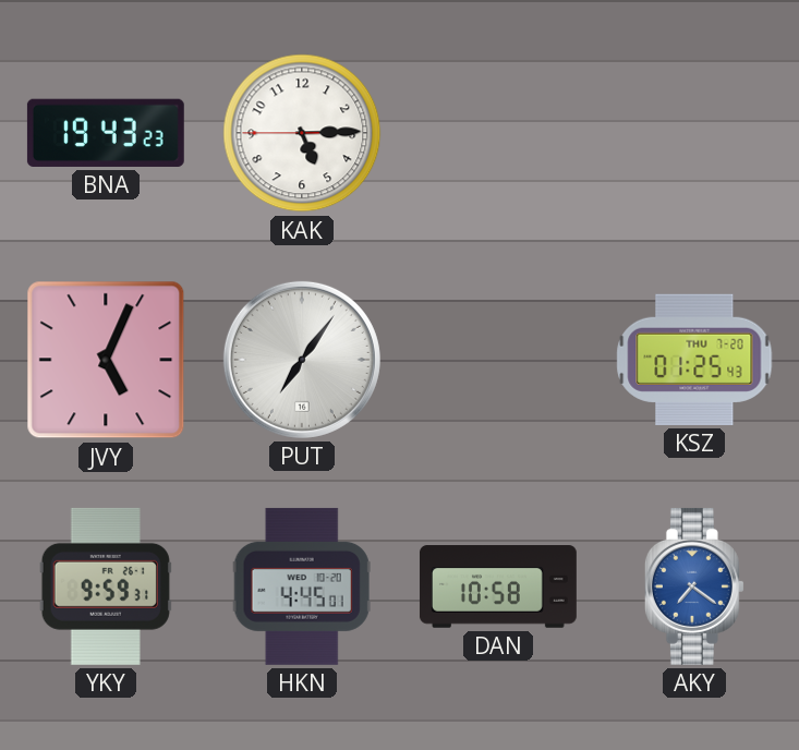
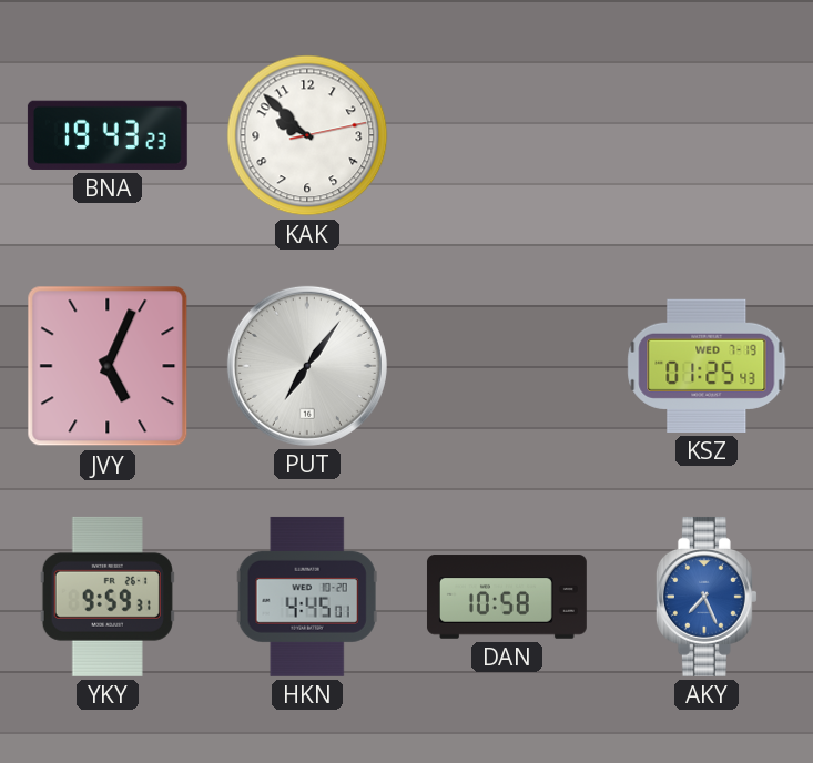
KAK: 5:14 -> 9:52
KSZ date: THU 7-20 -> WED 7-19
AKY: 7:21 -> 7:26
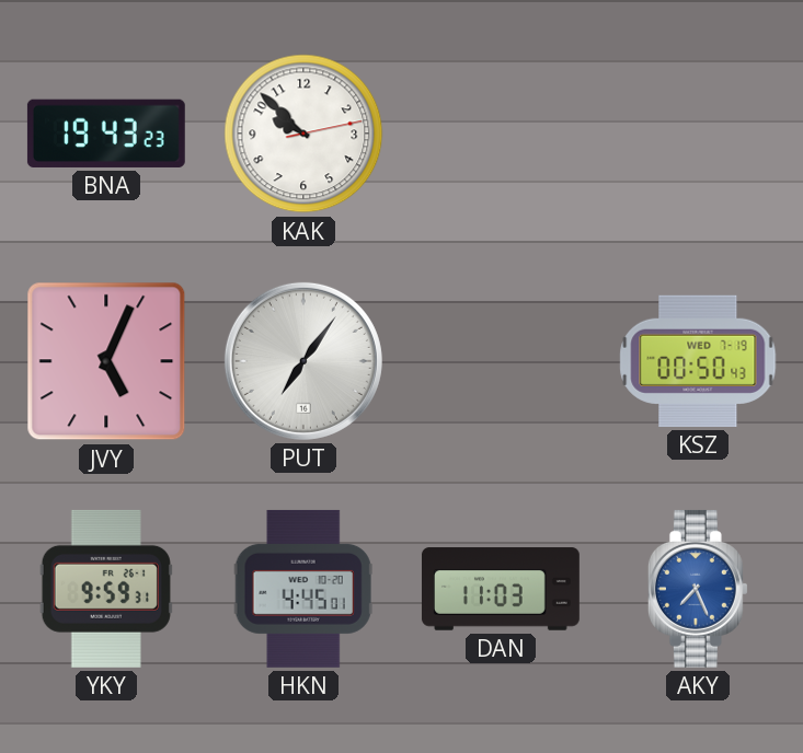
KSZ: 01:25 -> 00:50
DAN: 10:58 -> 11:03
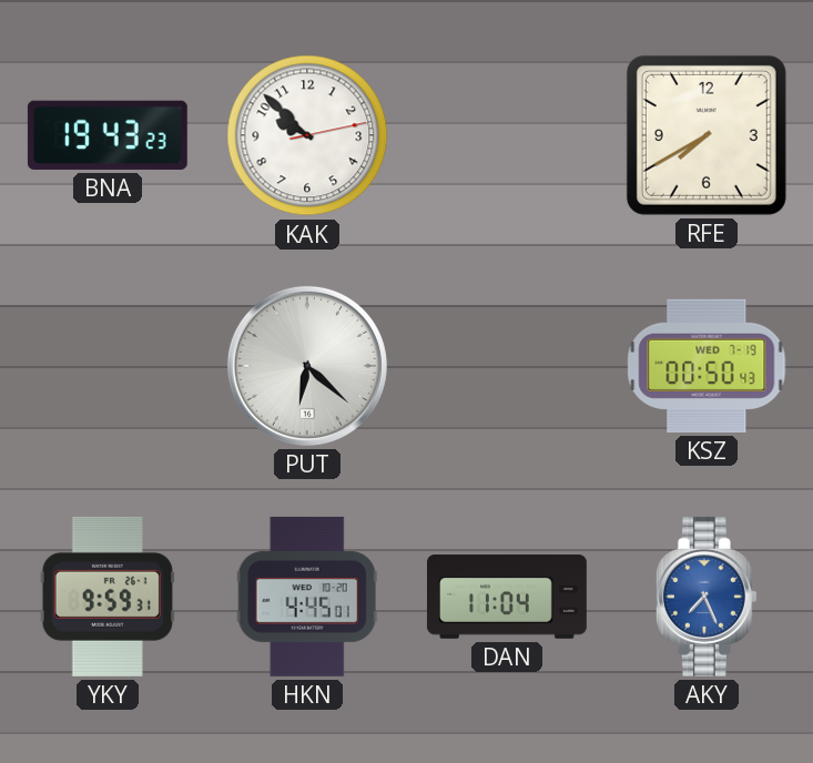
RFE: none -> 7:40
JVY: 5:04 -> none
PUT: 7:06 -> 6:22
DAN: 11:03 -> 11:04
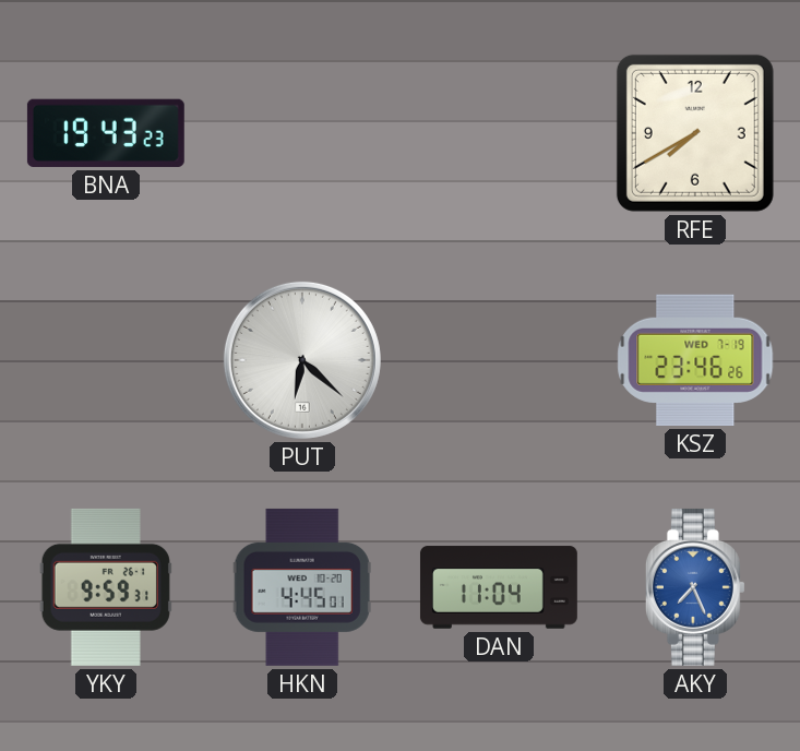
KAK: 9:52 -> none
KSZ: 00:50 -> 23:46
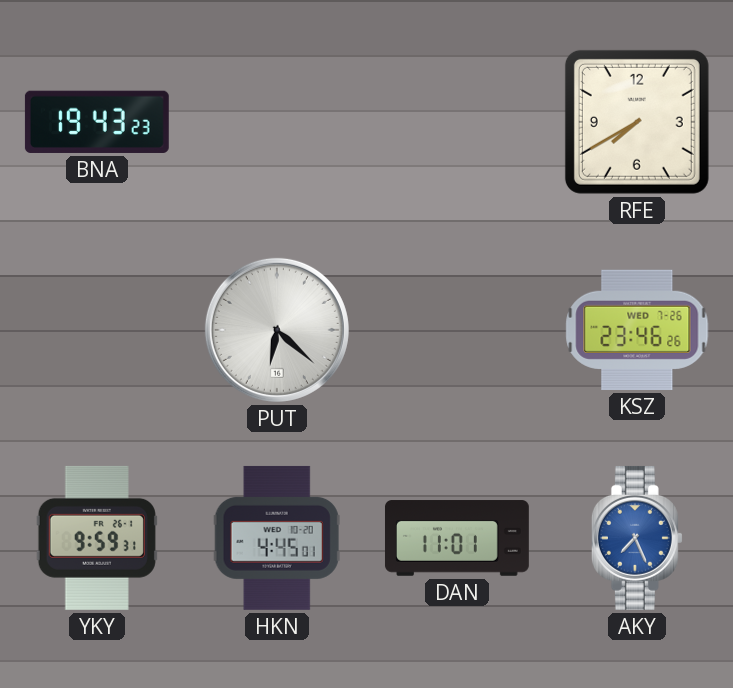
KSZ date: WED 7-19 -> WED 7-26
DAN: 11:04 -> 11:01
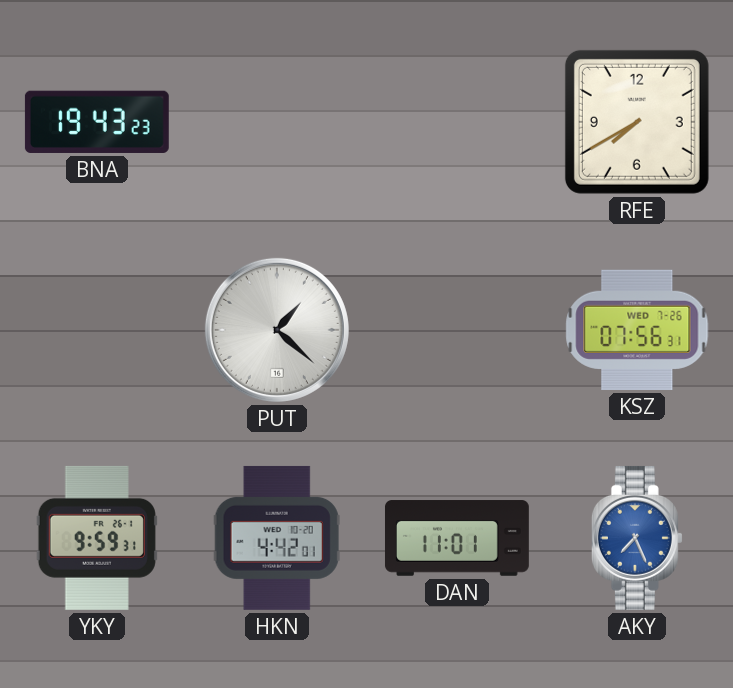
PUT: 6:22 -> 1:22
KSZ: 23:46 -> 07:56
HKN: 4:45 -> 4:42
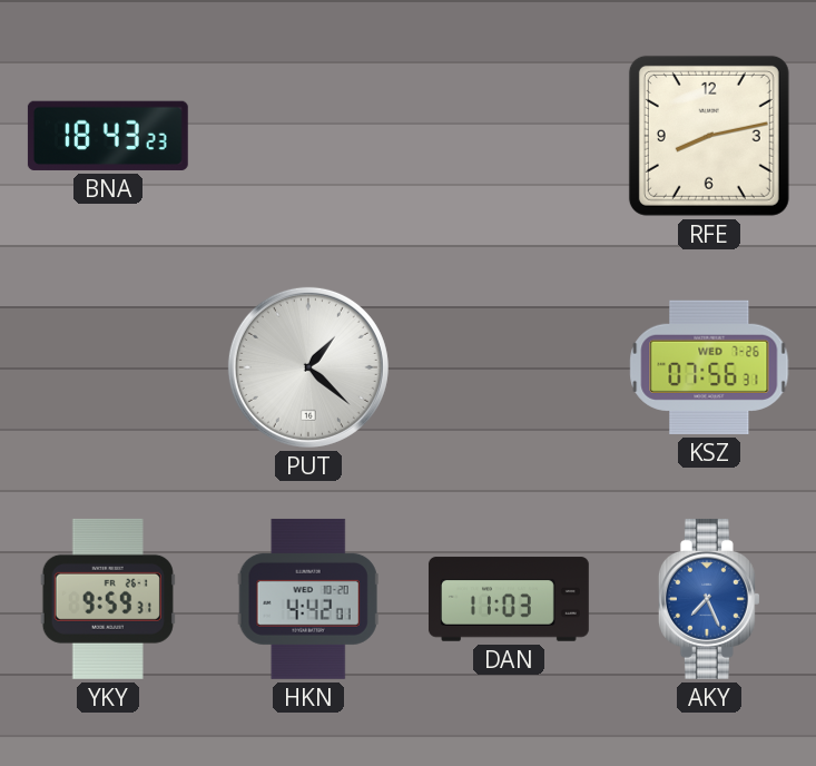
BNA: 19:43 -> 18:43
RFE: 7:40 -> 8:13
DAN: 11:01 -> 11:03
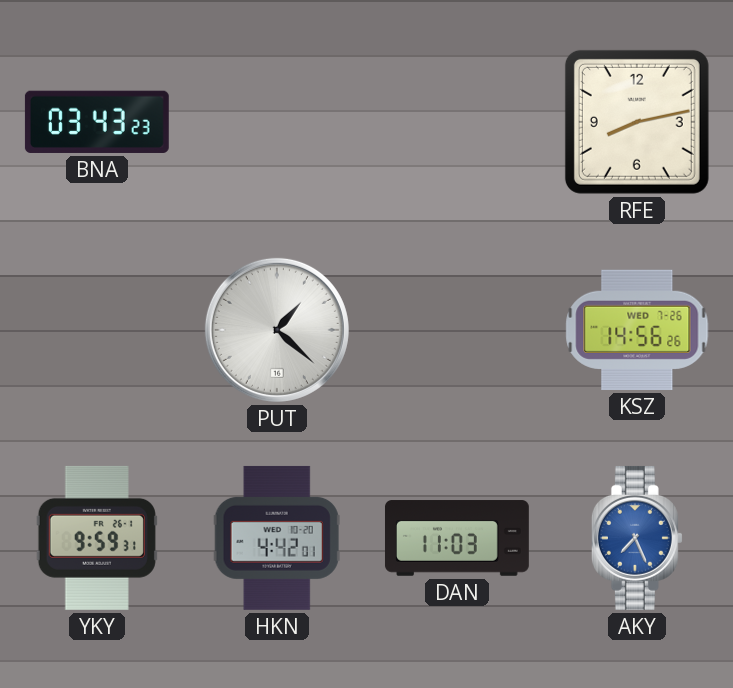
BNA: 18:43 -> 03:43
KSZ: 07:56 -> 14:56
